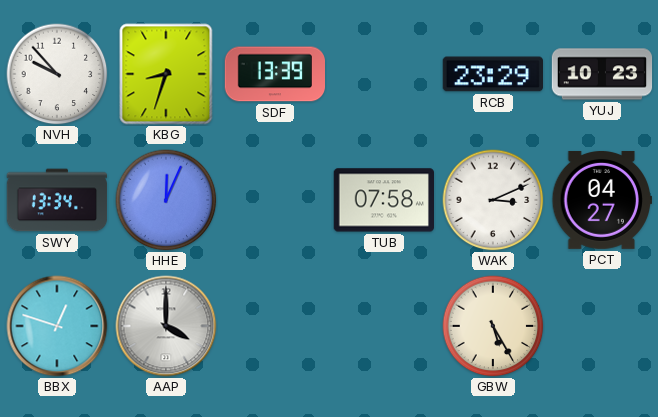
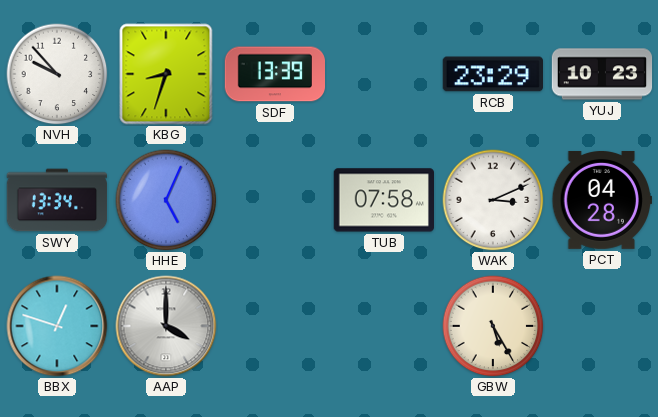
HHE: 12:04 -> 5:04
PCT: 04:27 -> 04:28
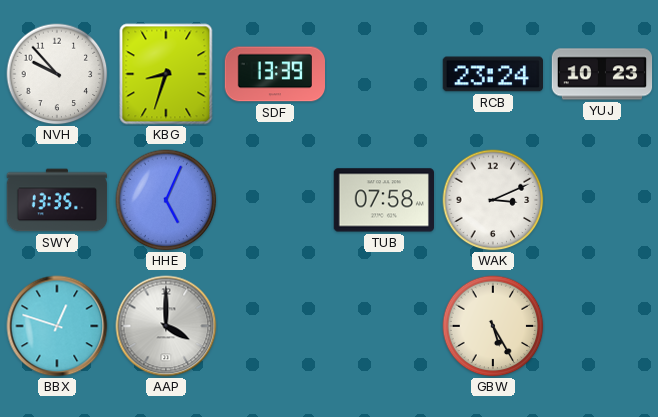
RCB: 23:29 -> 23:24
SWY: 13:34 -> 13:35
PCT: 04:28 -> none
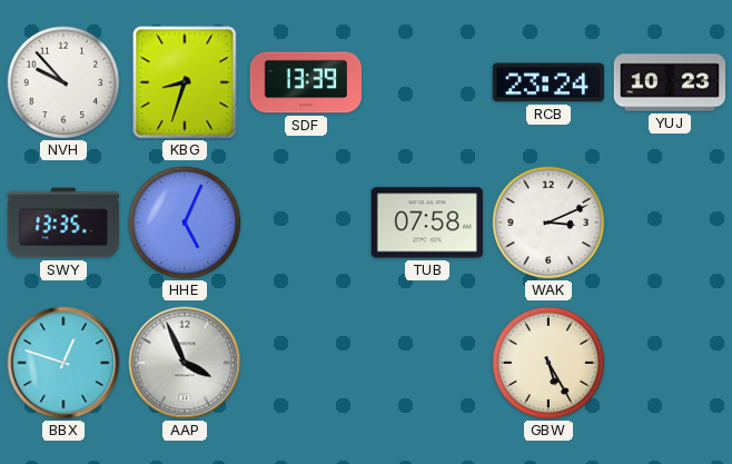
AAP: 4:00 -> 3:56
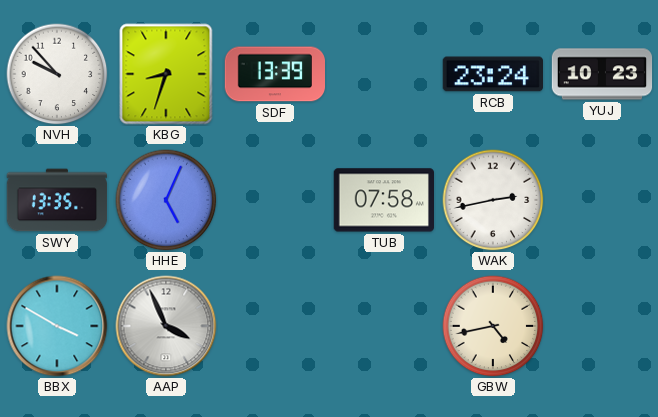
WAK: 3:11 -> 2:43
BBX: 12:48 -> 3:50
GBW: 5:25 -> 4:43
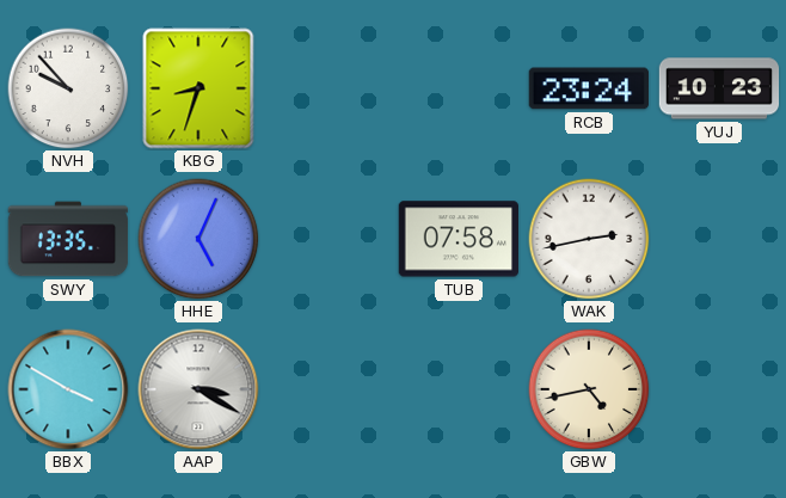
SDF: 13:39 -> none
AAP: 3:56 -> 3:20
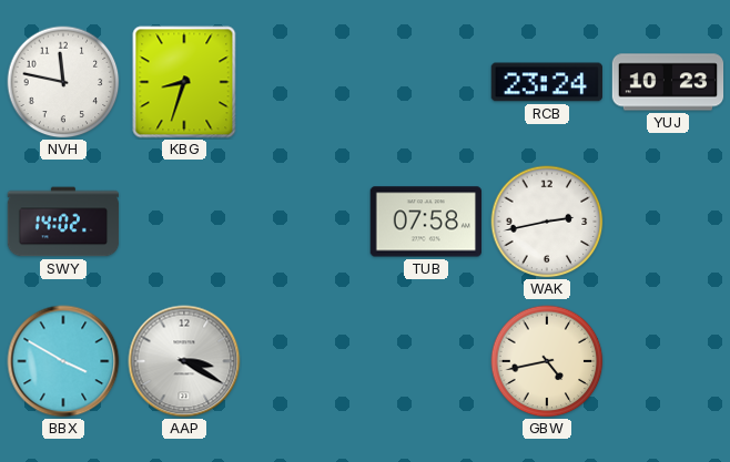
NVH: 9:53 -> 11:47
SWY: 13:35 -> 14:02
HHE: 5:04 -> none
